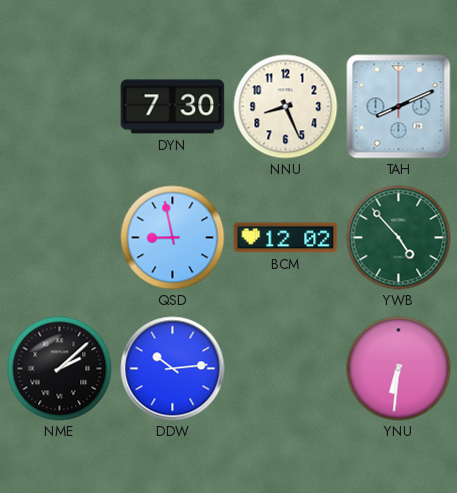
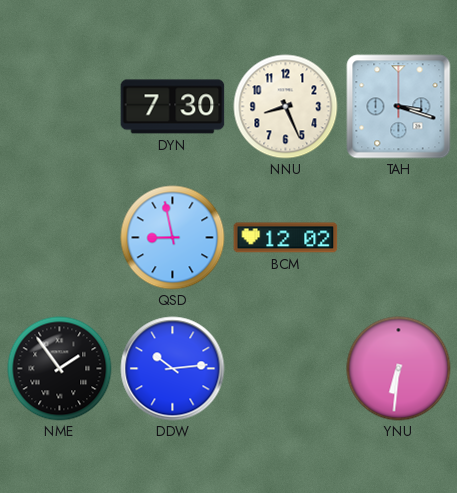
TAH: 8:11 -> 3:18
YWB: 4:53 -> none
NME: 2:08 -> 1:54
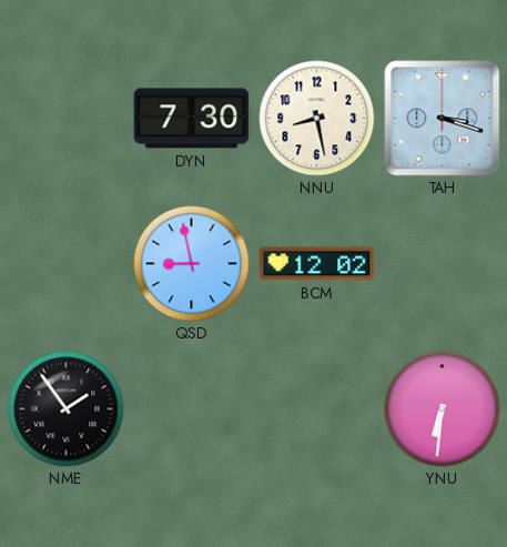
NNU: 8:26 -> 8:28
DDW: 10:14 -> none
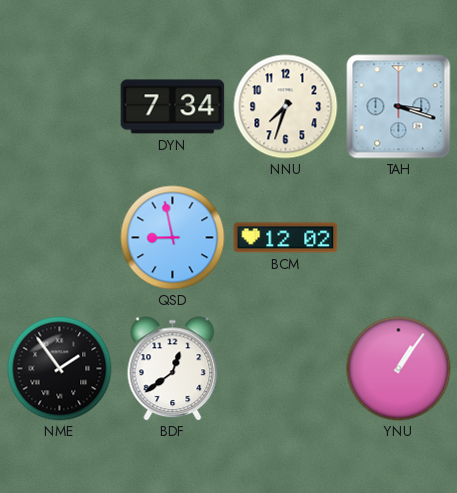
DYN: 7:30 -> 7:34
NNU: 8:28 -> 7:33
BDF: none -> 12:39
YNU: 6:31 -> 1:06
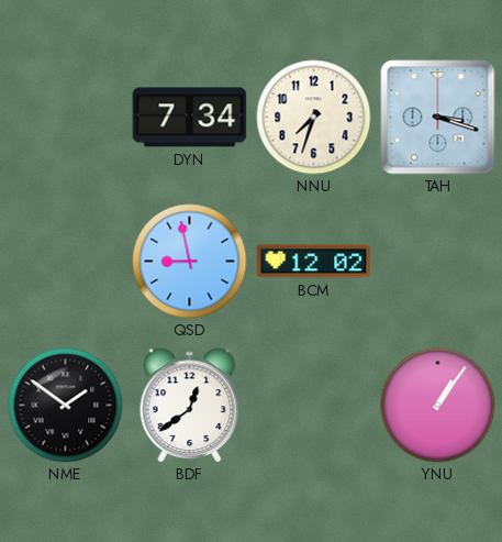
NME: 1:54 -> 1:51
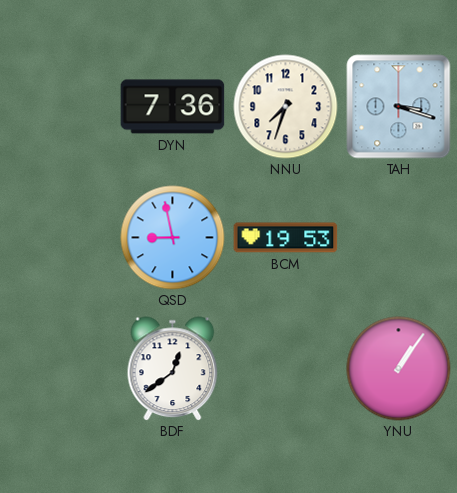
DYN: 7:34 -> 7:36
BCM: 12:02 -> 19:53
NME: 1:51 -> none
